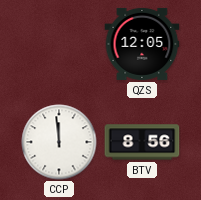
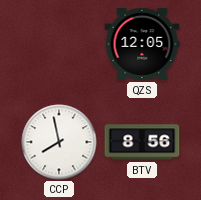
CCP: 11:59 -> 7:58
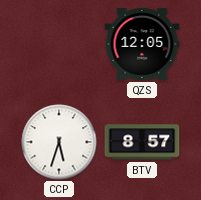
CCP: 7:58 -> 5:33
BTV: 8:56 -> 8:57
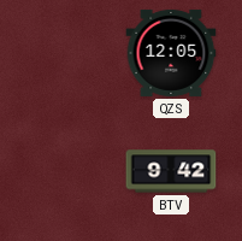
CCP: 5:33 -> none
BTV: 8:57 -> 9:42
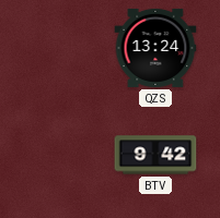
QZS: 12:05 -> 13:24
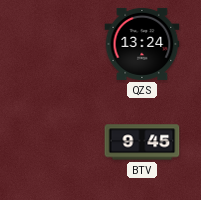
BTV: 9:42 -> 9:45
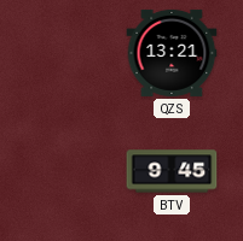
QZS: 13:24 -> 13:21
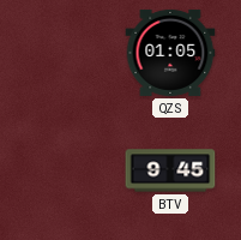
QZS: 13:21 -> 01:05
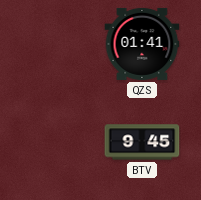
QZS: 01:05 -> 01:41
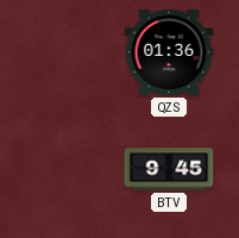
QZS: 01:41 -> 01:36
